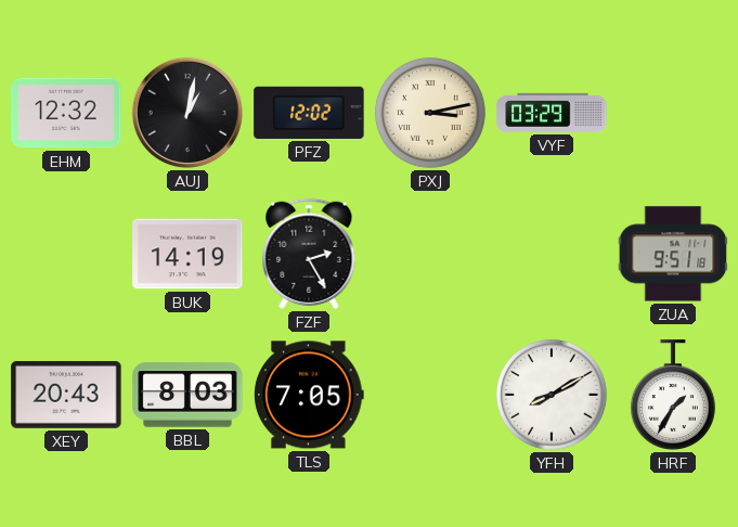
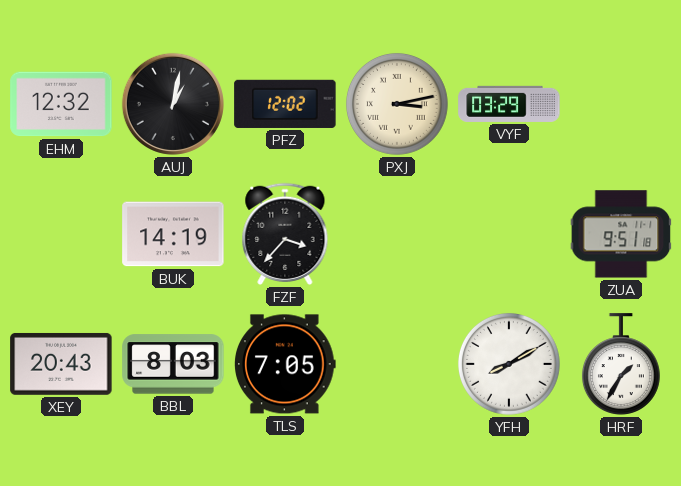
FZF: 2:25 -> 3:37
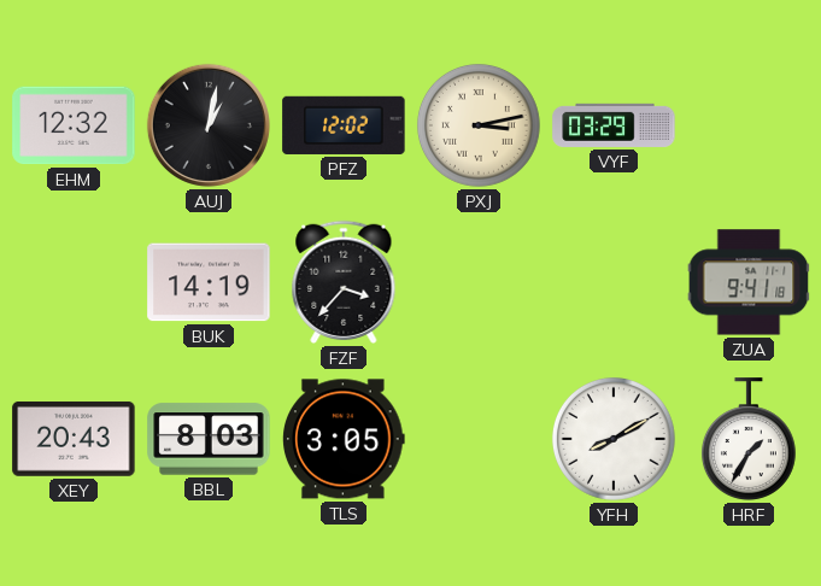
ZUA: 9:51 -> 9:41
TLS: 7:05 -> 3:05
